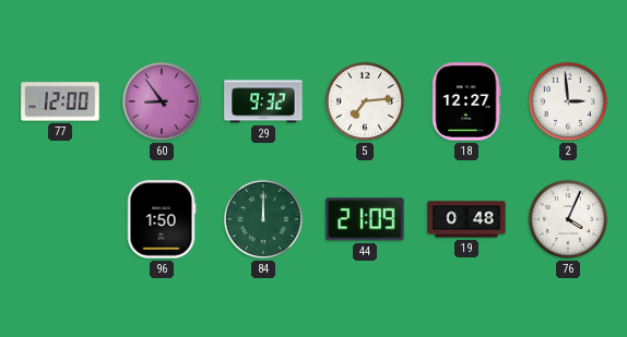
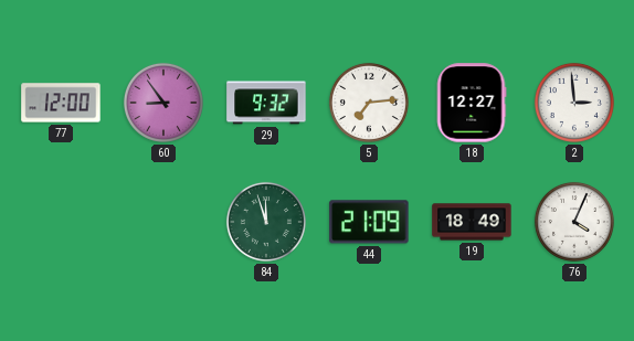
96: 1:50 -> none
84: 12:00 -> 11:57
19: 0:48 -> 18:49
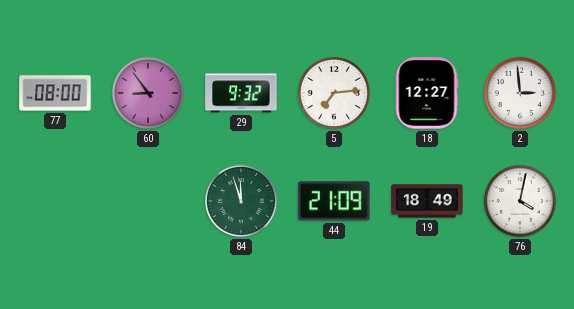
77: 12:00 -> 08:00
76: 4:04 -> 4:02
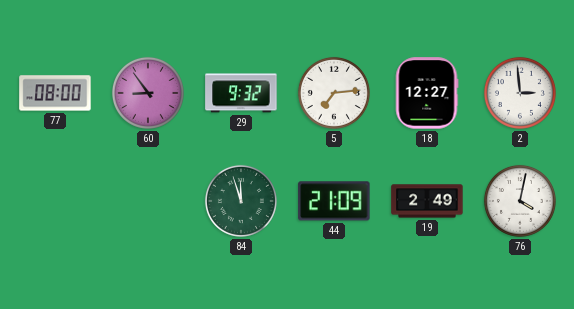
19: 18:49 -> 2:49
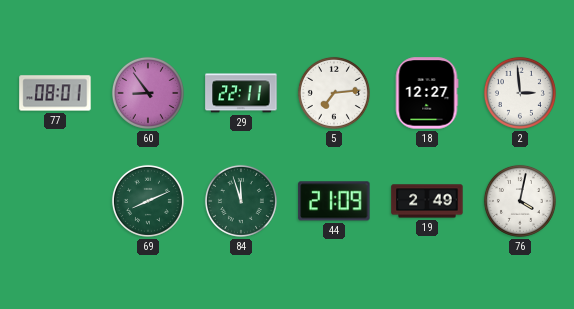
77: 08:00 -> 08:01
29: 9:32 -> 22:11
69: none -> 8:11
